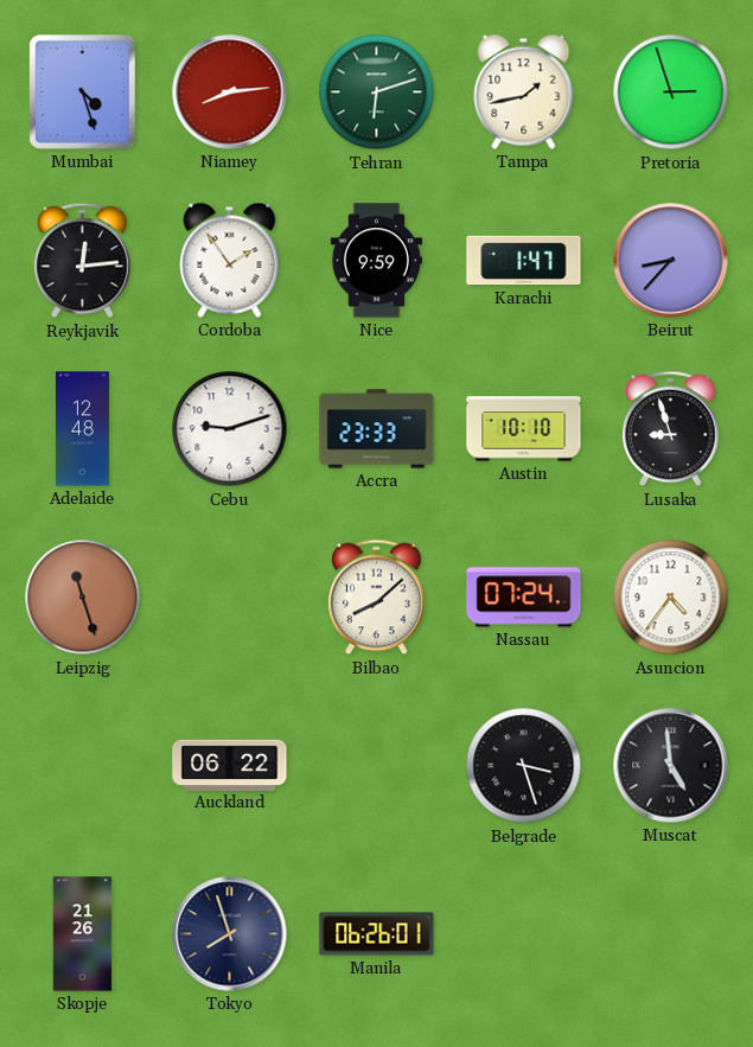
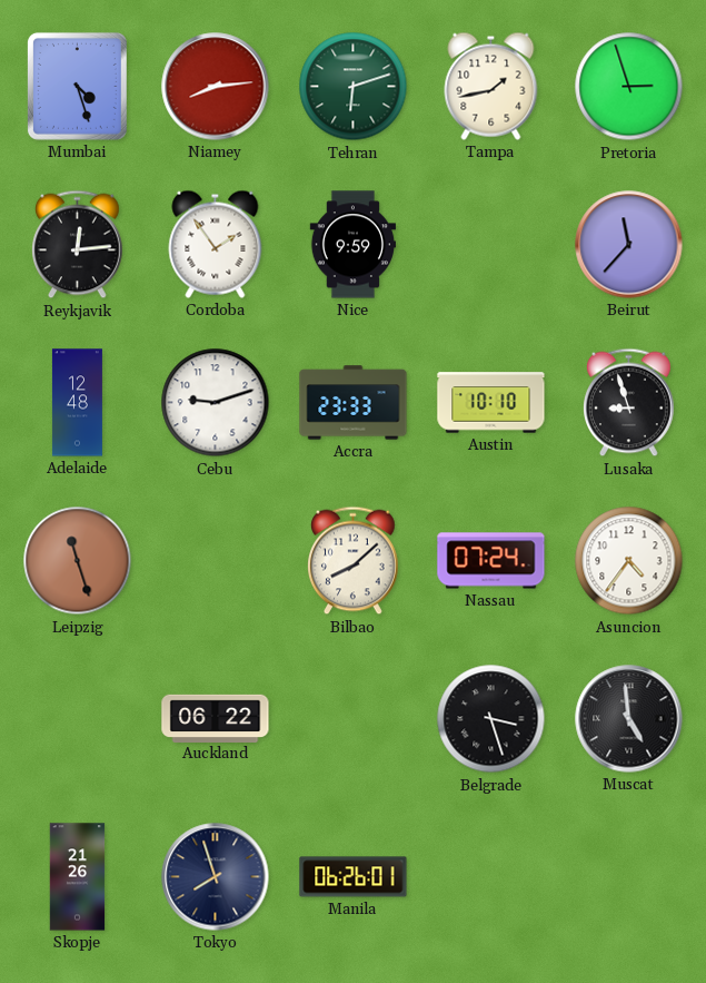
Karachi: 1:47 -> none
Beirut: 8:37 -> 11:37
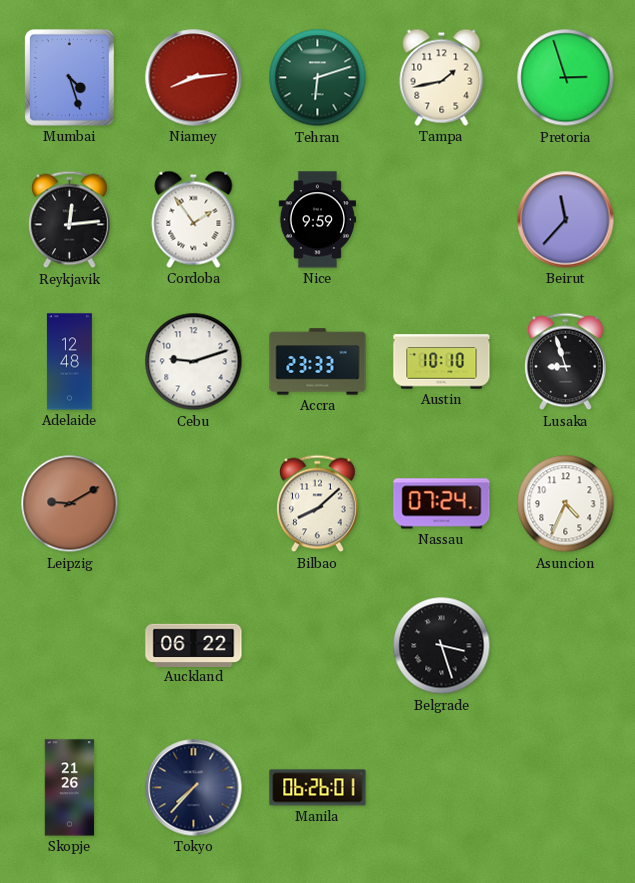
Leipzig: 11:27 -> 9:10
Asuncion: 4:36 -> 4:34
Muscat: 4:59 -> none
Tokyo: 7:57 -> 7:37
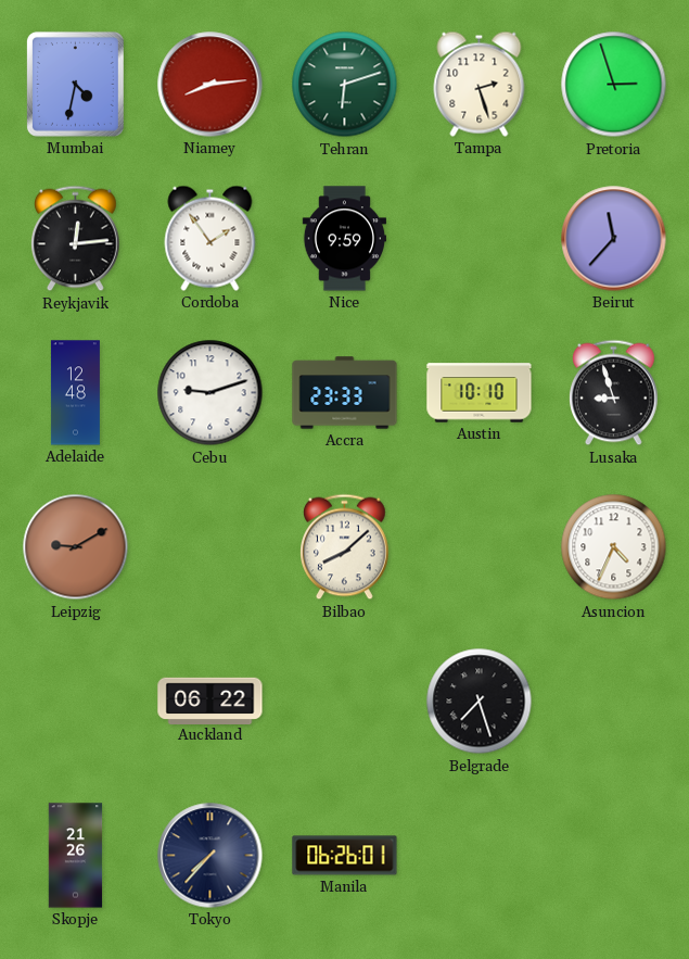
Mumbai: 4:27 -> 4:32
Tampa: 1:43 -> 2:27
Nassau: 07:24 -> none
Belgrade: 3:27 -> 7:27
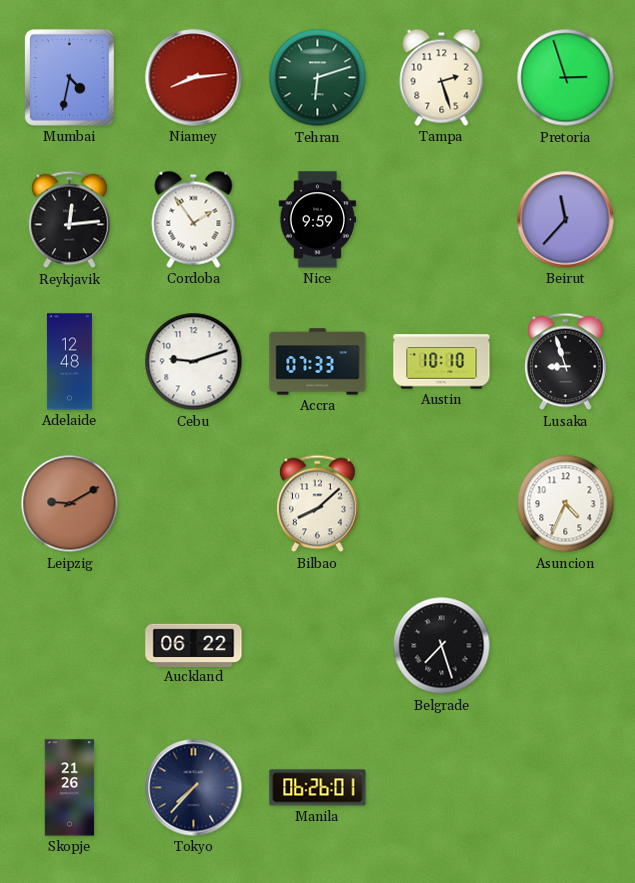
Accra: 23:33 -> 07:33
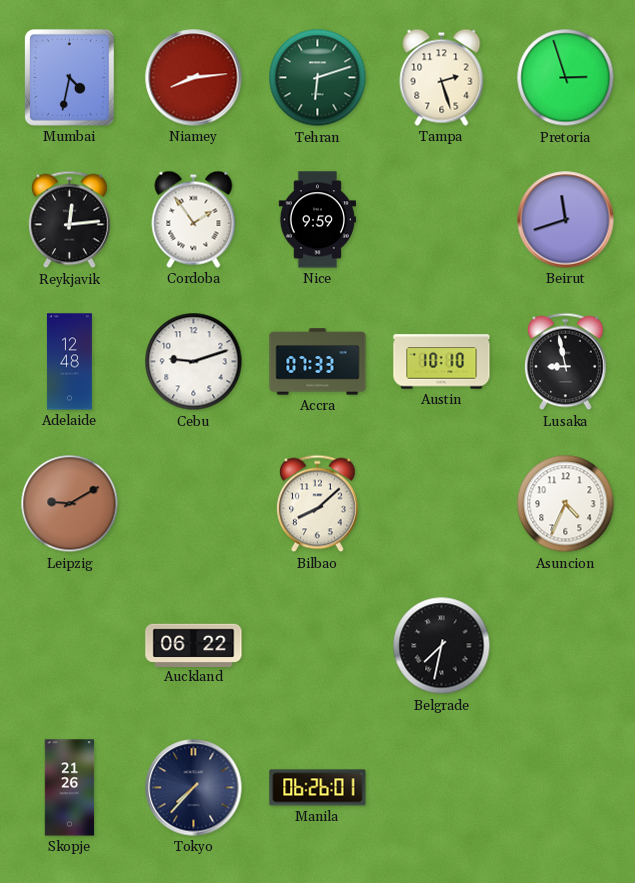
Beirut: 11:37 -> 11:42
Lusaka: 8:57 -> 8:58
Belgrade: 7:27 -> 7:32
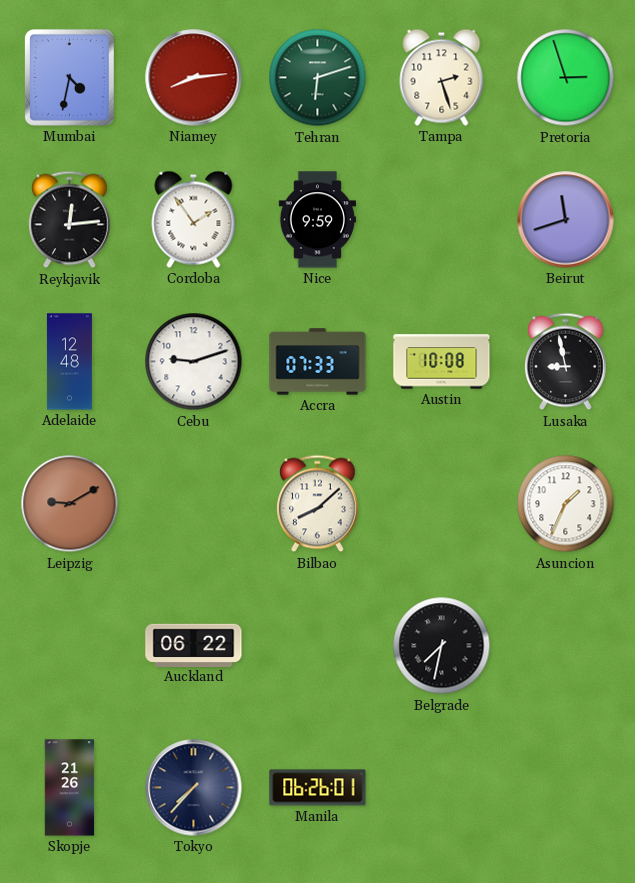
Austin: 10:10 -> 10:08
Asuncion: 4:34 -> 1:34
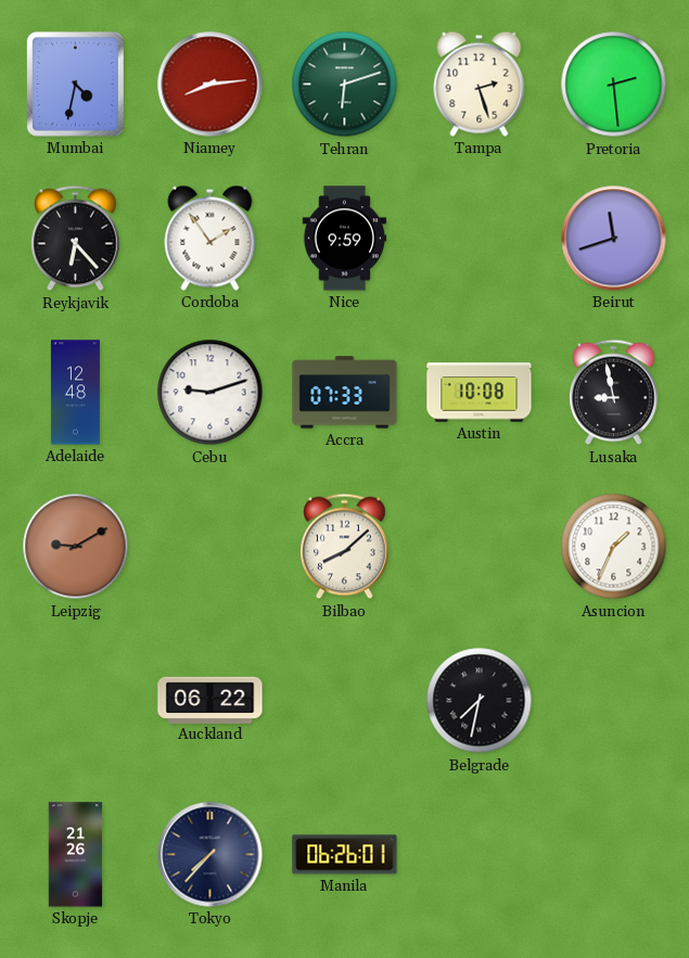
Pretoria: 2:57 -> 2:29
Reykjavik: 12:14 -> 6:23
